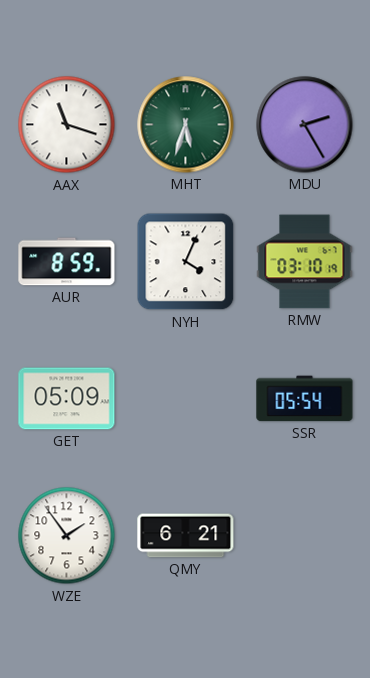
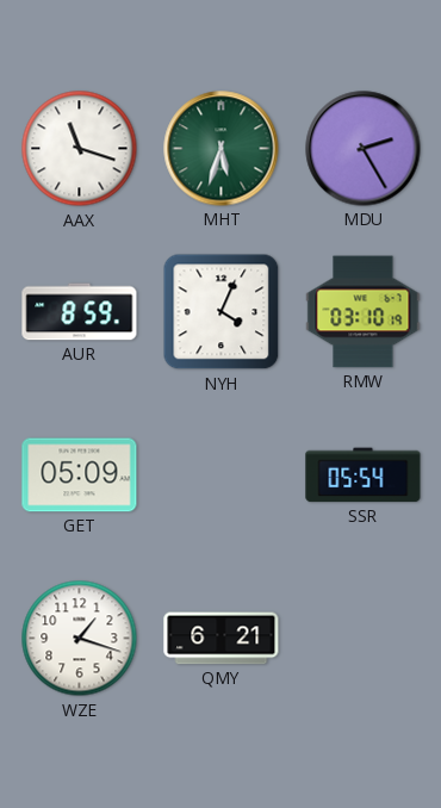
WZE: 1:54 -> 1:18
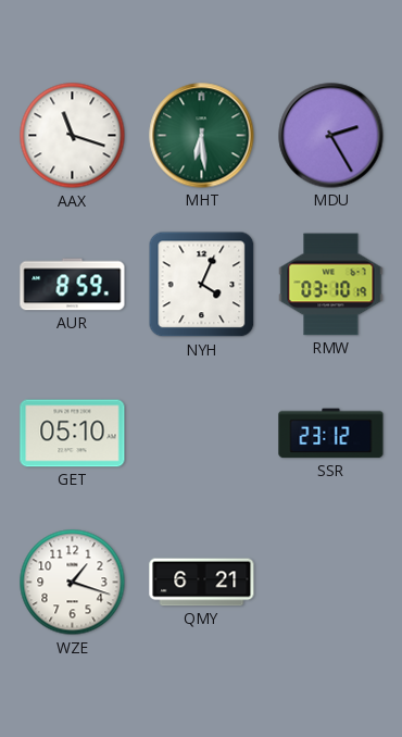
MHT: 5:33 -> 6:29
GET: 05:09 -> 05:10
SSR: 05:54 -> 23:12
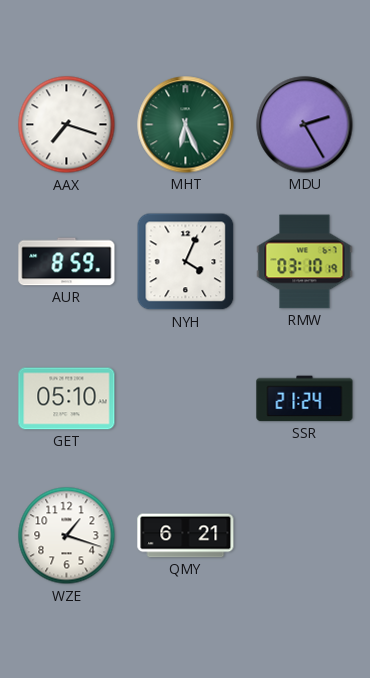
AAX: 11:18 -> 7:18
MHT: 6:29 -> 6:26
SSR: 23:12 -> 21:24
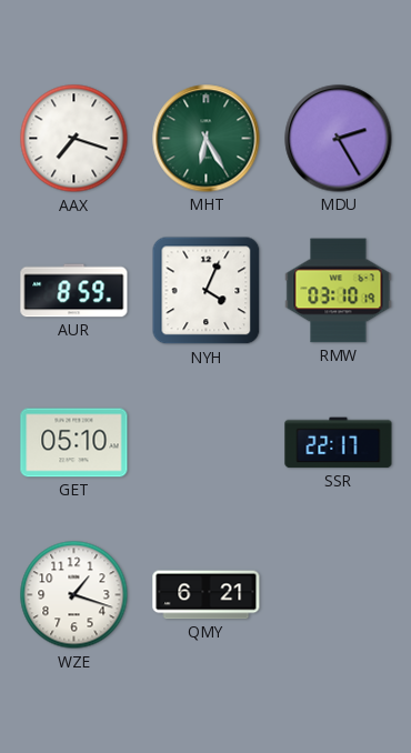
MHT: 6:26 -> 6:25
SSR: 21:24 -> 22:17
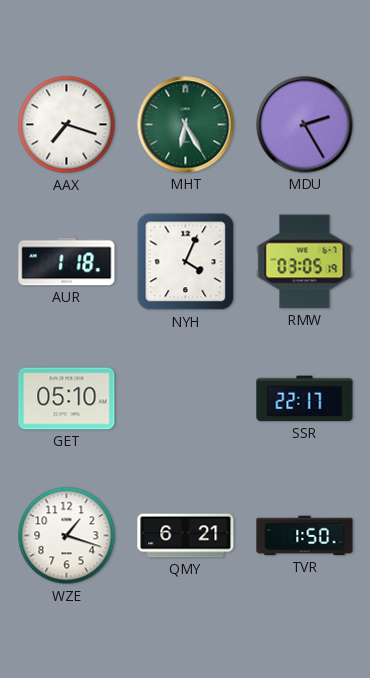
AUR: 8:59 -> 1:18
RMW: 03:10 -> 03:05
TVR: none -> 1:50
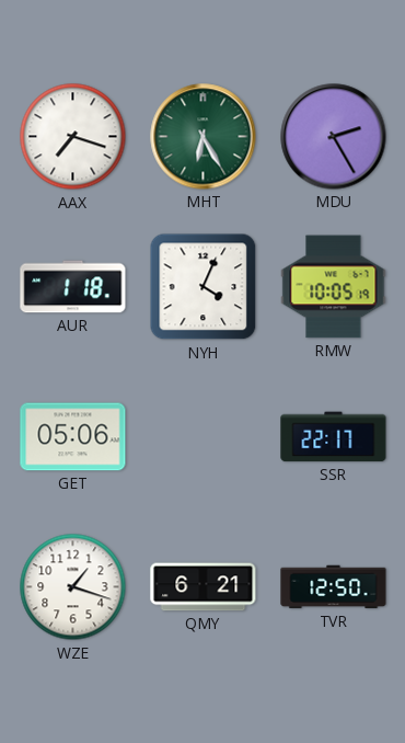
RMW: 03:05 -> 10:05
GET: 05:10 -> 05:06
TVR: 1:50 -> 12:50
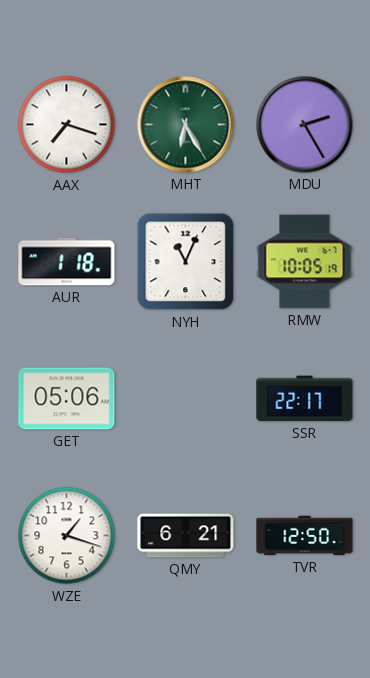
NYH: 4:04 -> 11:04
